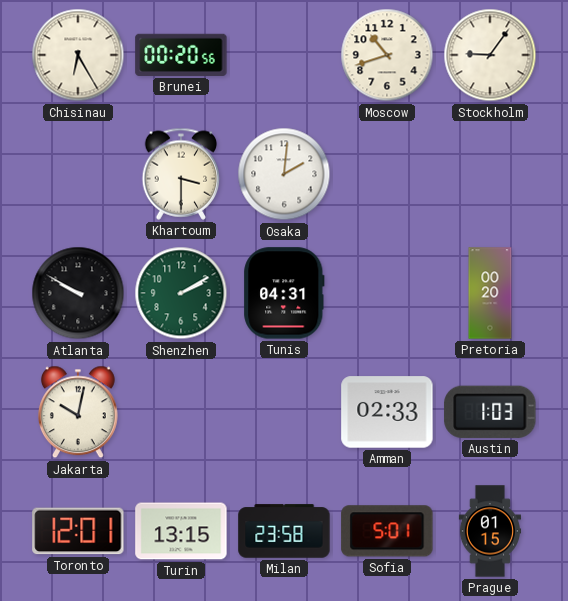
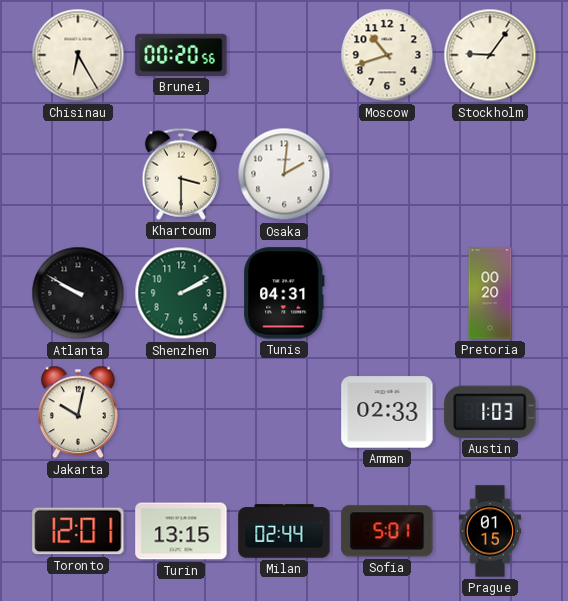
Milan: 23:58 -> 02:44
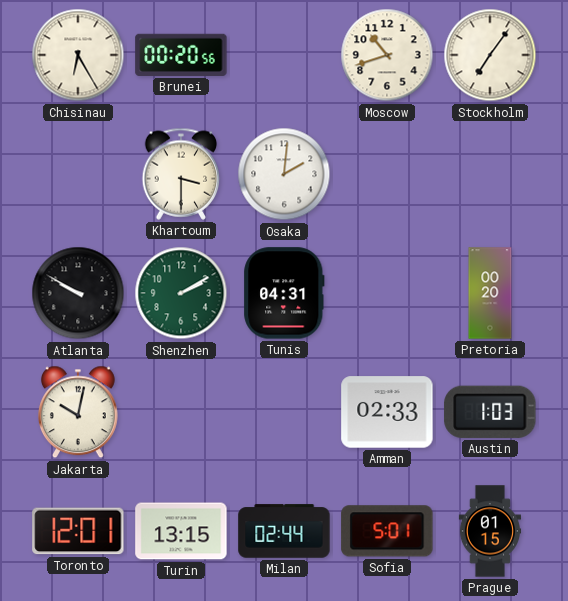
Stockholm: 9:06 -> 7:06
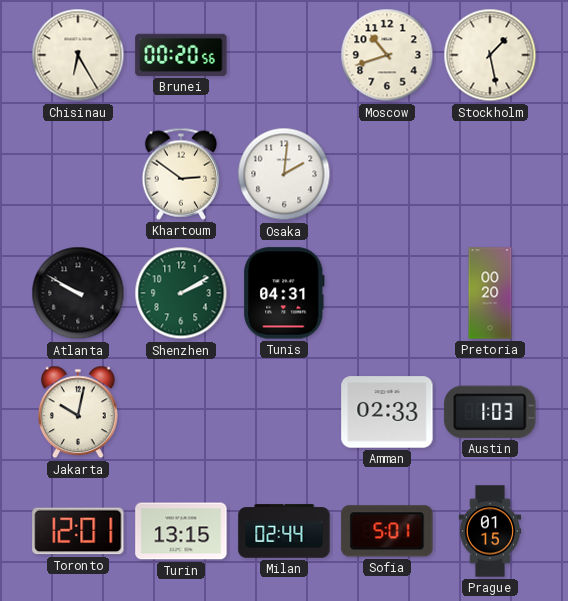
Stockholm: 7:06 -> 1:28
Khartoum: 3:30 -> 2:51
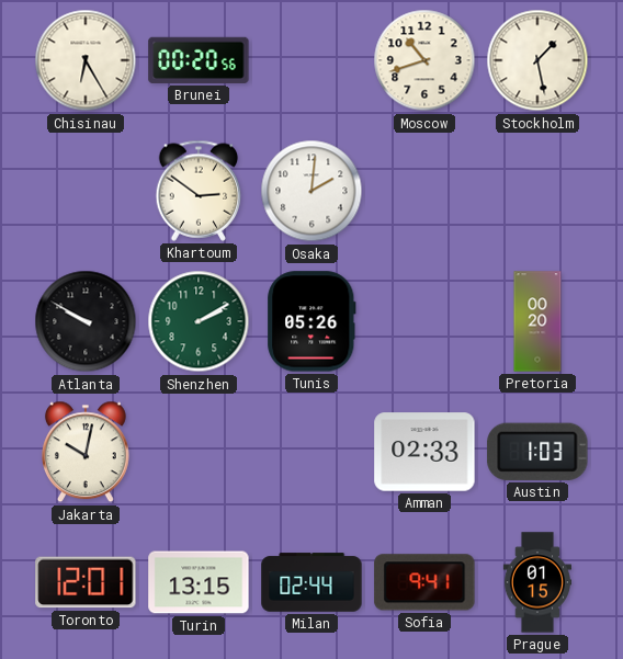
Tunis: 04:31 -> 05:26
Sofia: 5:01 -> 9:41
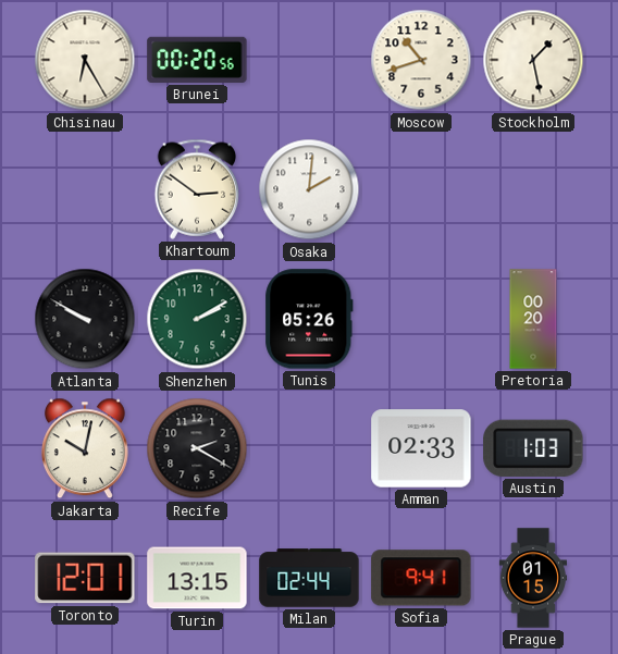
Recife: none -> 2:20
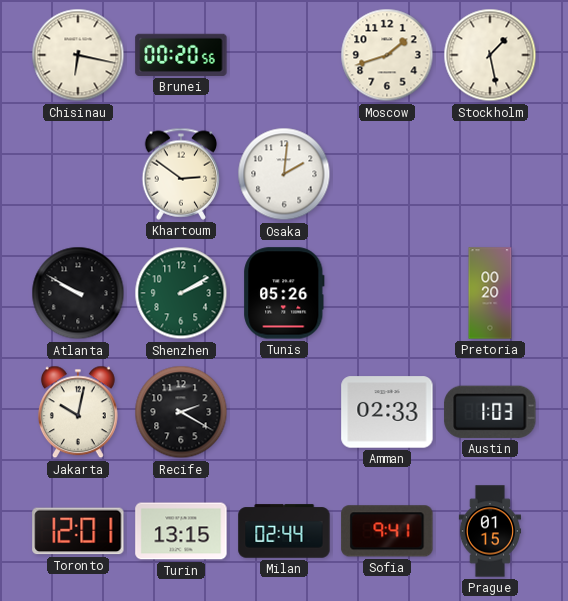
Chisinau: 6:25 -> 6:17
Moscow: 10:42 -> 1:42
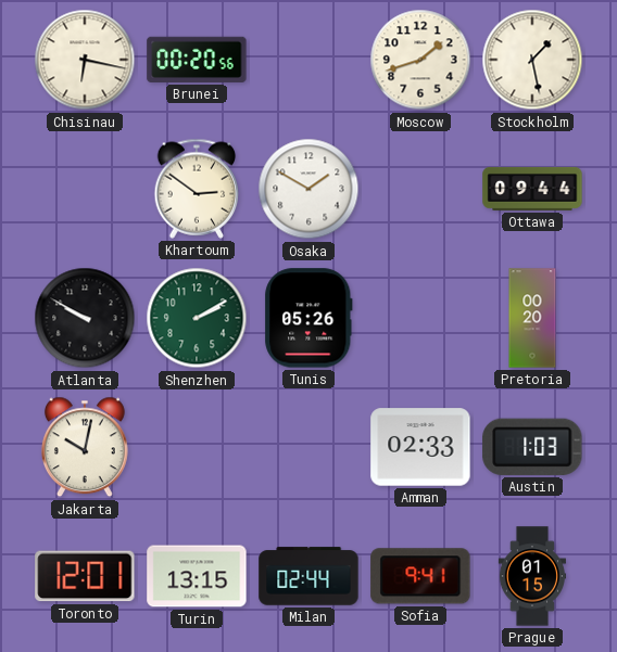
Osaka: 2:01 -> 1:50
Ottawa: none -> 09:44
Recife: 2:20 -> none
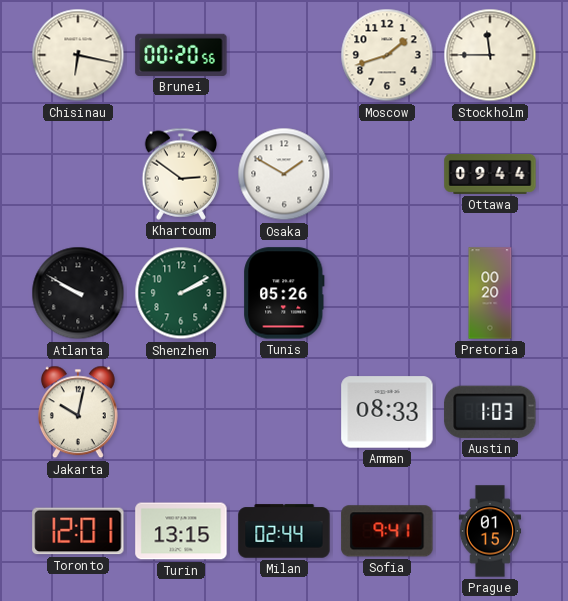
Stockholm: 1:28 -> 11:45
Amman: 02:33 -> 08:33
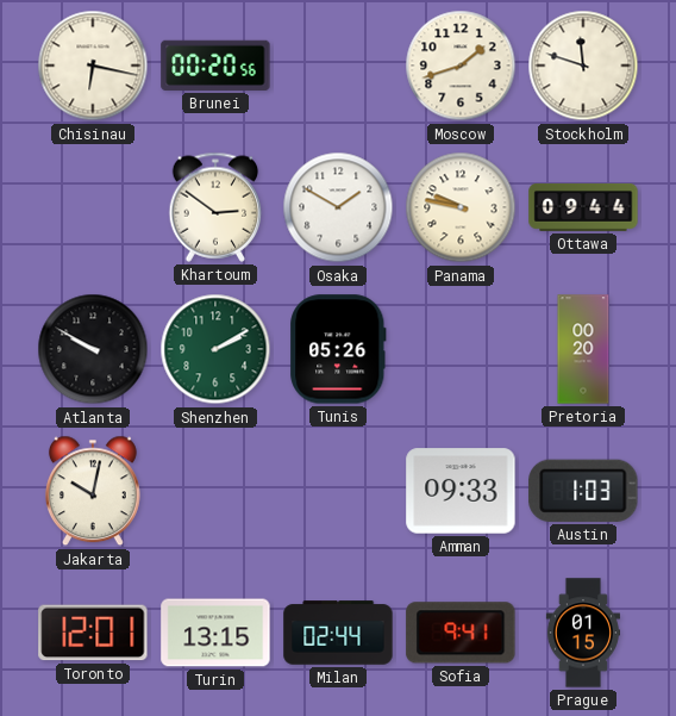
Stockholm: 11:45 -> 11:48
Panama: none -> 9:47
Amman: 08:33 -> 09:33
